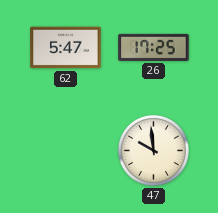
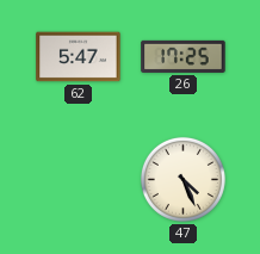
47: 9:59 -> 4:26
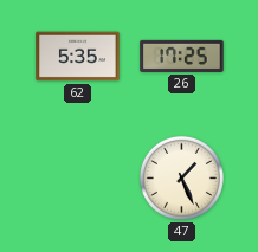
62: 5:47 -> 5:35
47: 4:26 -> 1:26
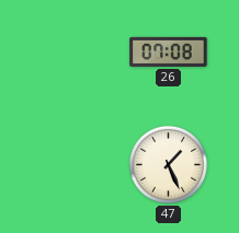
62: 5:35 -> none
26: 17:25 -> 07:08
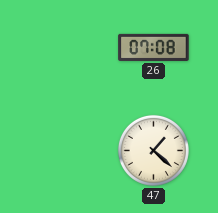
47: 1:26 -> 1:22
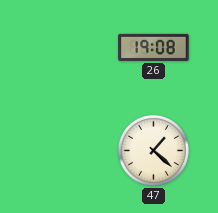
26: 07:08 -> 19:08
